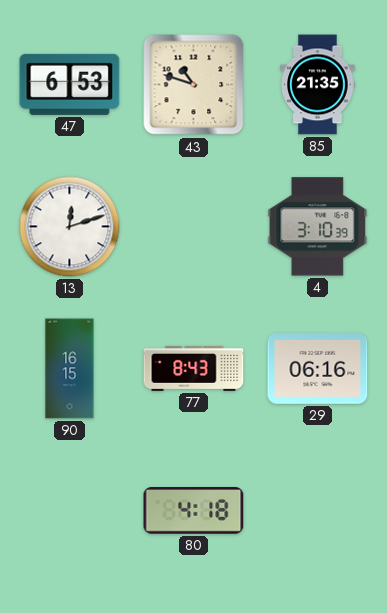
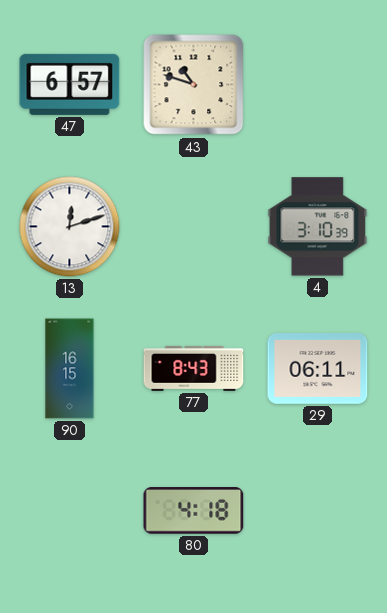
47: 6:53 -> 6:57
85: 21:35 -> none
29: 06:16 -> 06:11
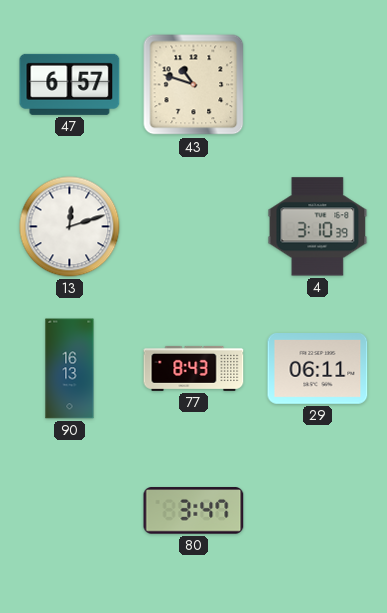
90: 16:15 -> 16:13
80: 4:18 -> 3:47
